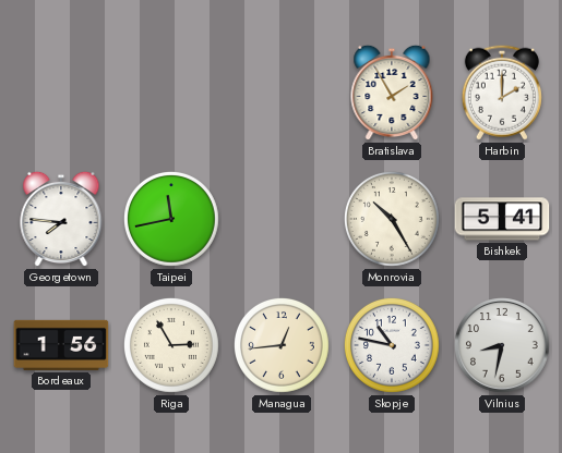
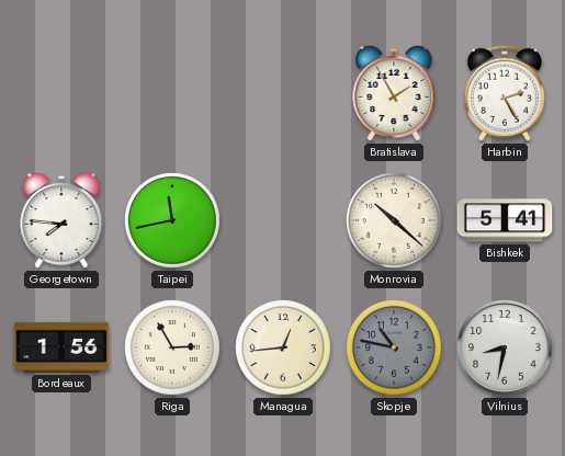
Harbin: 2:00 -> 2:25
Monrovia: 10:25 -> 10:22
Skopje dial: white -> grey
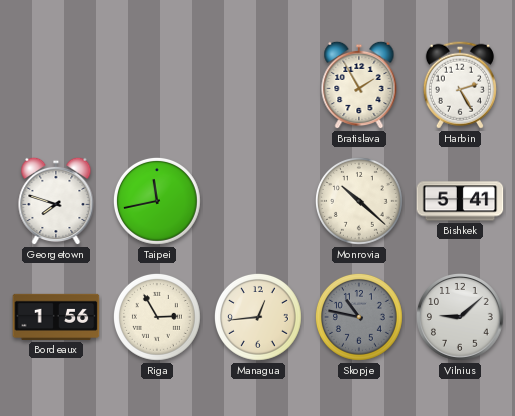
Georgetown: 7:46 -> 7:48
Vilnius: 8:32 -> 9:08
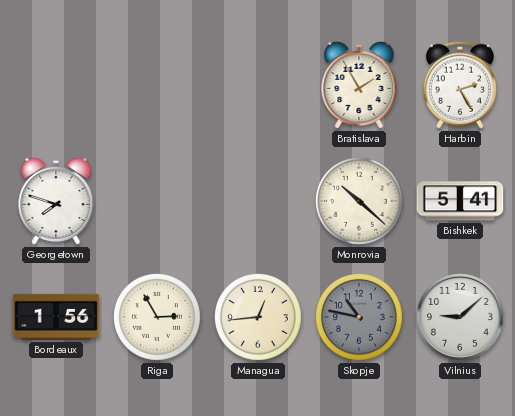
Taipei: 11:43 -> none
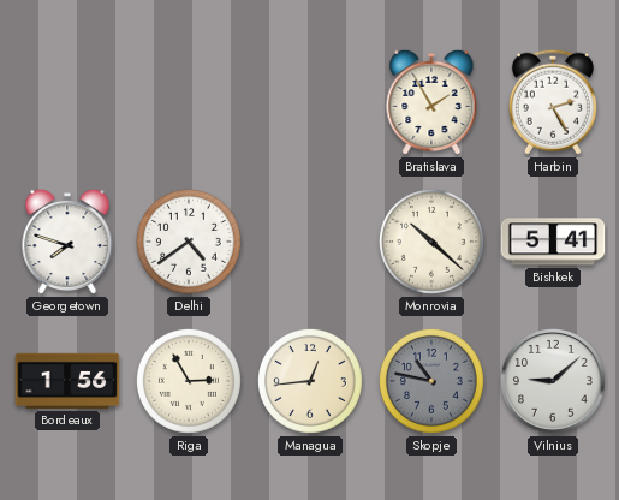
Delhi: none -> 4:39
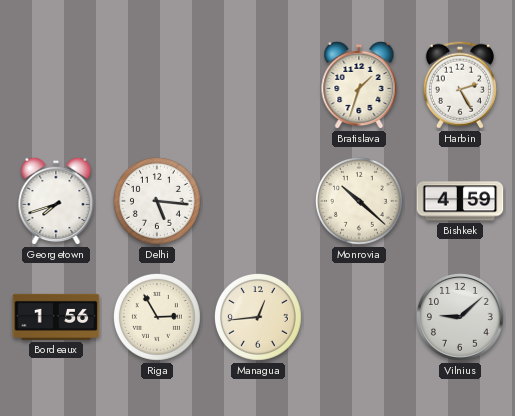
Bratislava: 1:55 -> 1:33
Georgetown: 7:48 -> 7:42
Delhi: 4:39 -> 5:16
Bishkek: 5:41 -> 4:59
Skopje: 10:47 -> none
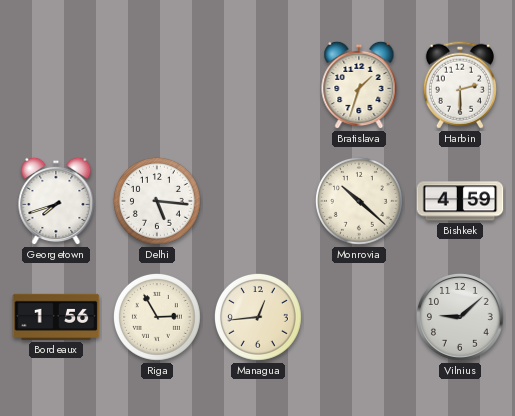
Harbin: 2:25 -> 2:30
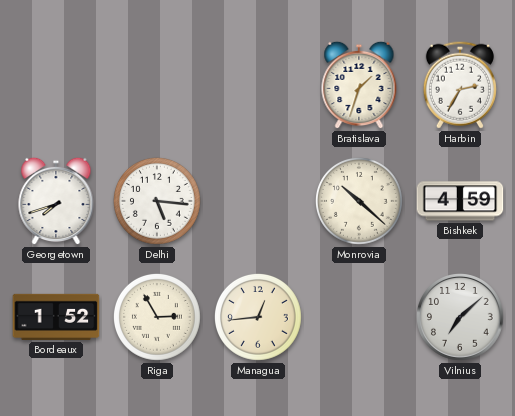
Harbin: 2:30 -> 2:35
Bordeaux: 1:56 -> 1:52
Vilnius: 9:08 -> 7:08
